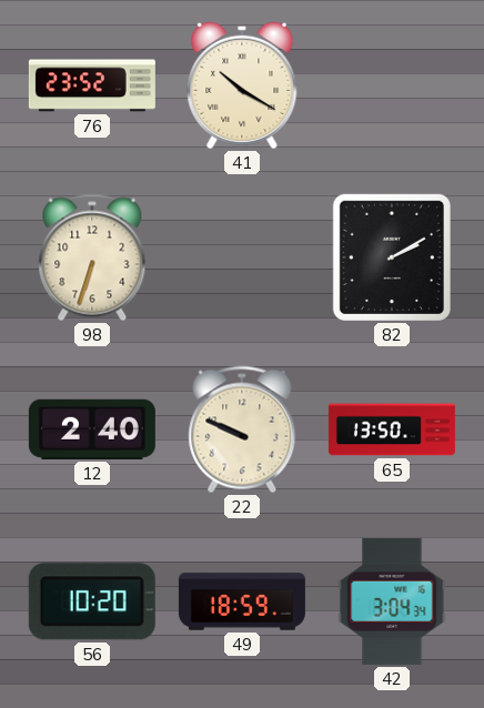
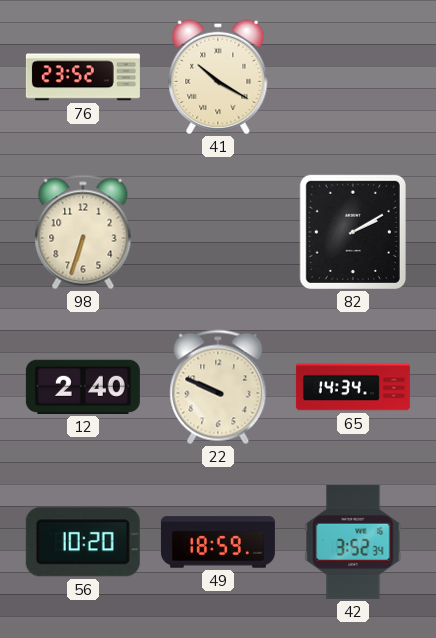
65: 13:50 -> 14:34
42: 3:04 -> 3:52
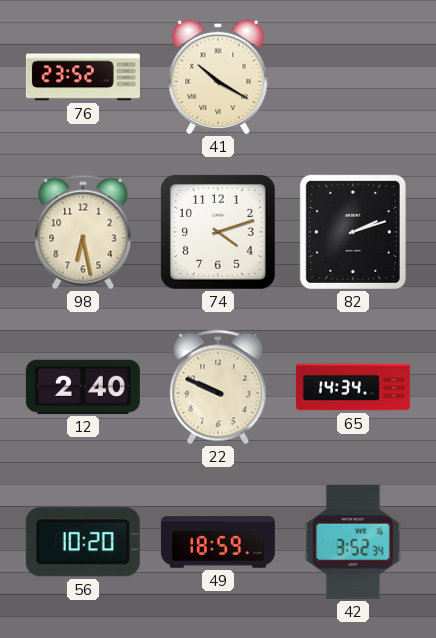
98: 6:33 -> 6:28
74: none -> 4:12
82: 2:10 -> 2:12
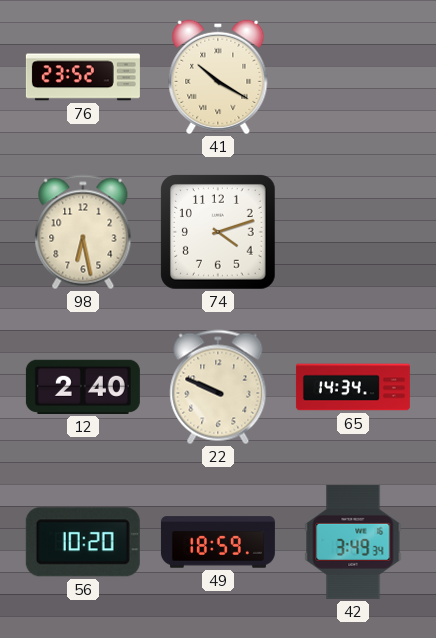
82: 2:12 -> none
42: 3:52 -> 3:49
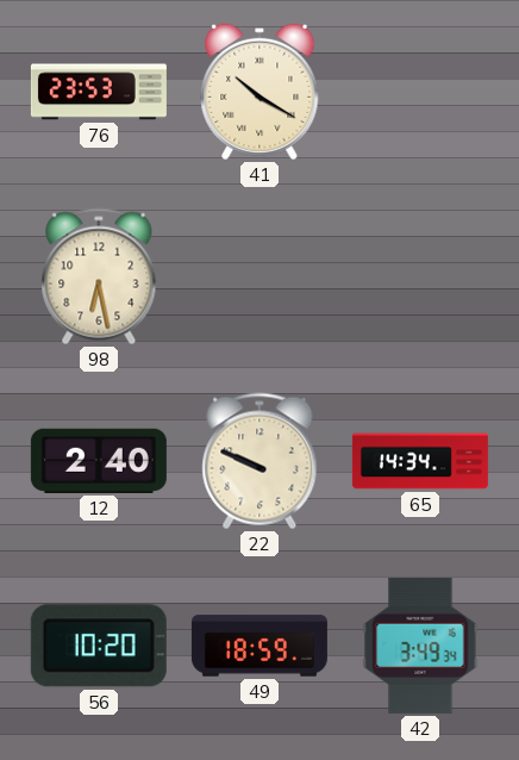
76: 23:52 -> 23:53
74: 4:12 -> none
